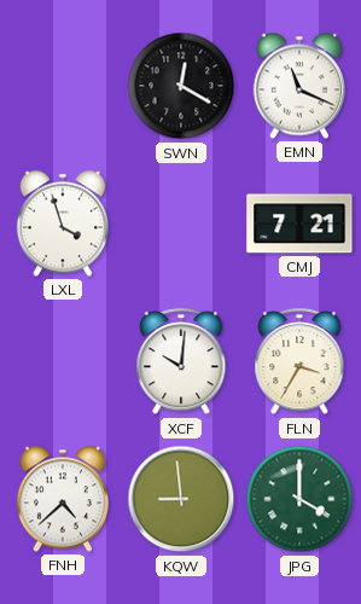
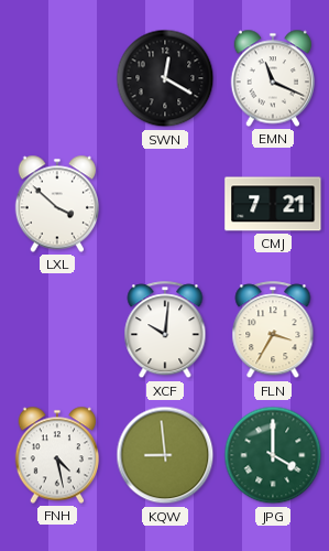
LXL: 3:57 -> 3:52
FNH: 4:38 -> 4:28
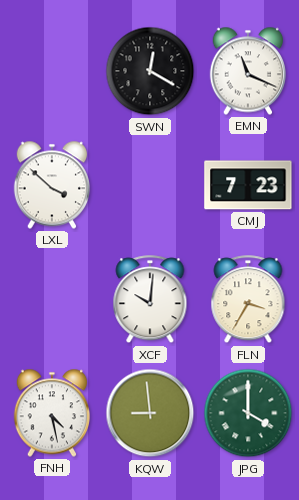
CMJ: 7:21 -> 7:23
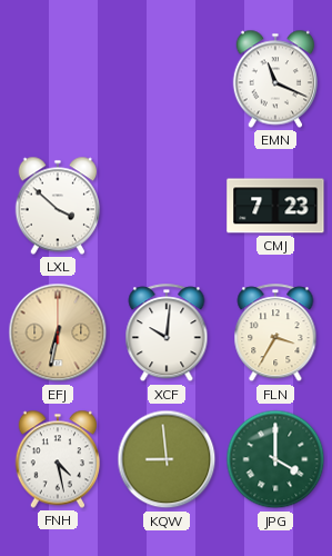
SWN: 12:20 -> none
EFJ: none -> 6:32
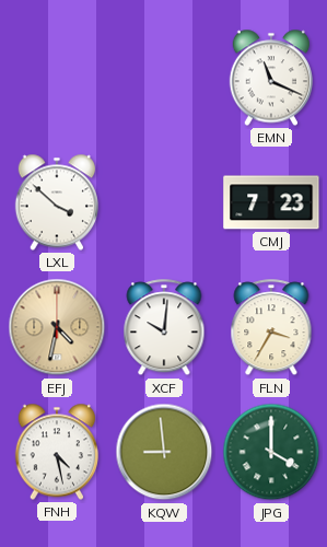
EFJ: 6:32 -> 4:32
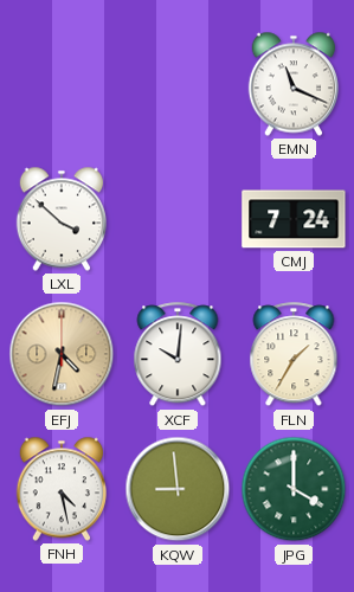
CMJ: 7:23 -> 7:24
FLN: 3:35 -> 1:35
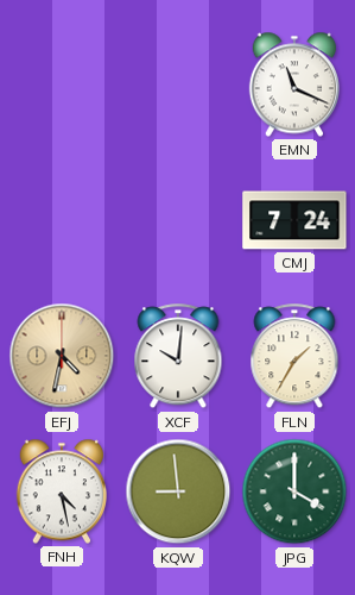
LXL: 3:52 -> none
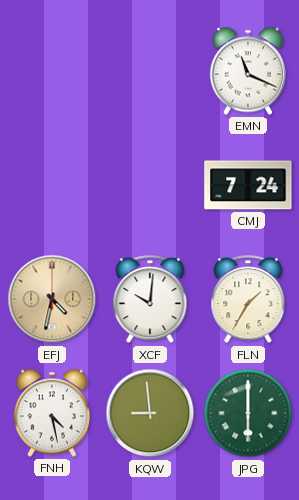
JPG: 4:00 -> 6:00
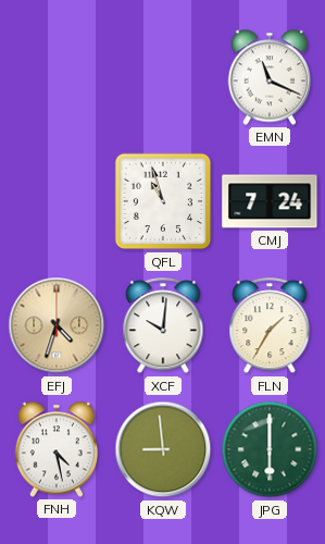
QFL: none -> 10:57
EFJ: 4:32 -> 4:33
